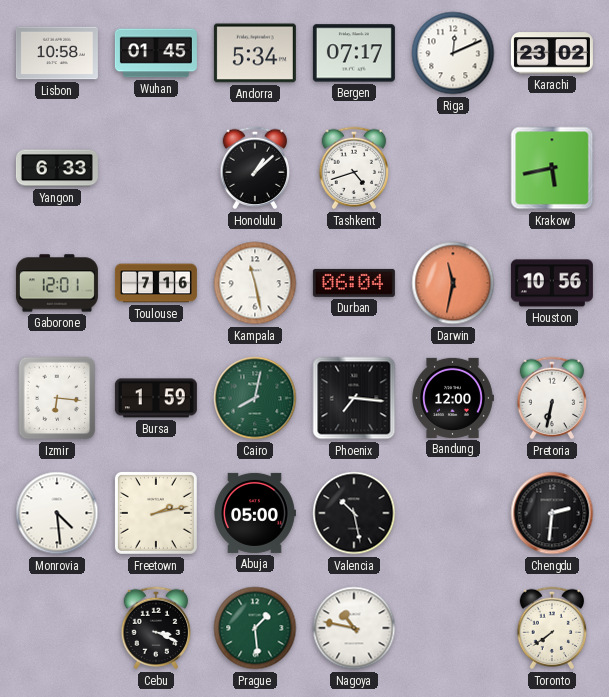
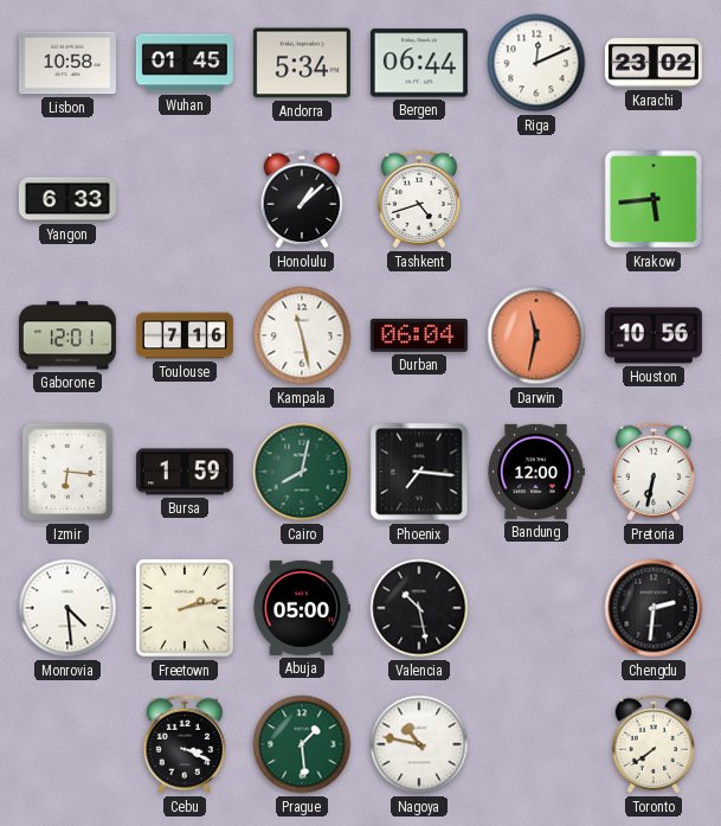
Bergen: 07:17 -> 06:44
Krakow: 5:43 -> 5:44
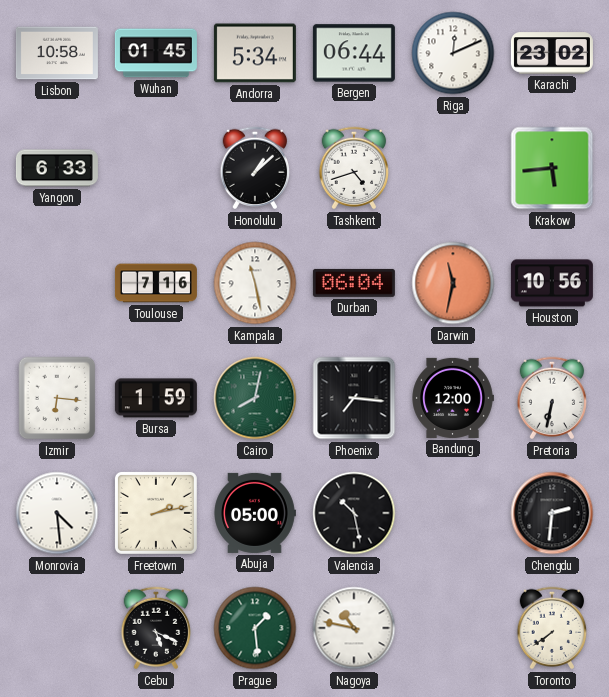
Gaborone: 12:01 -> none
Cebu: 3:19 -> 5:19
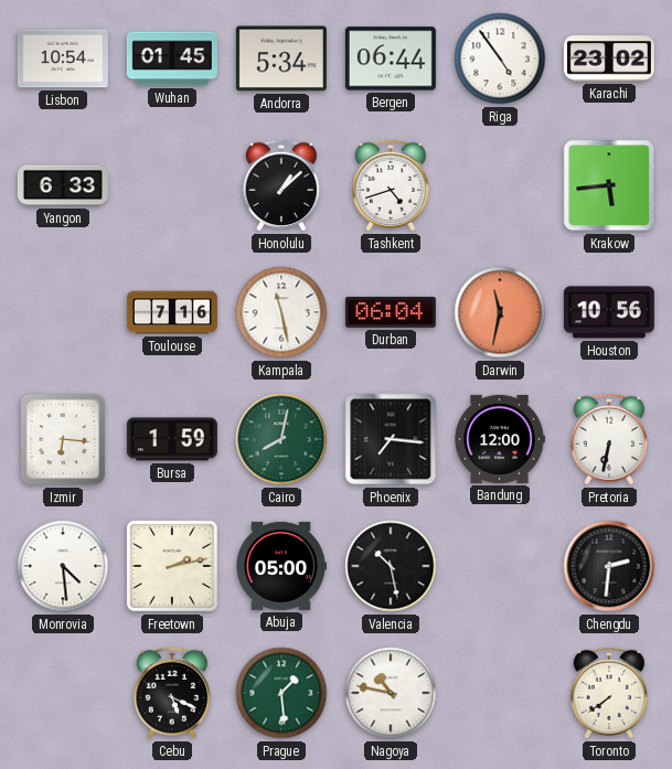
Lisbon: 10:58 -> 10:54
Riga: 12:11 -> 4:54
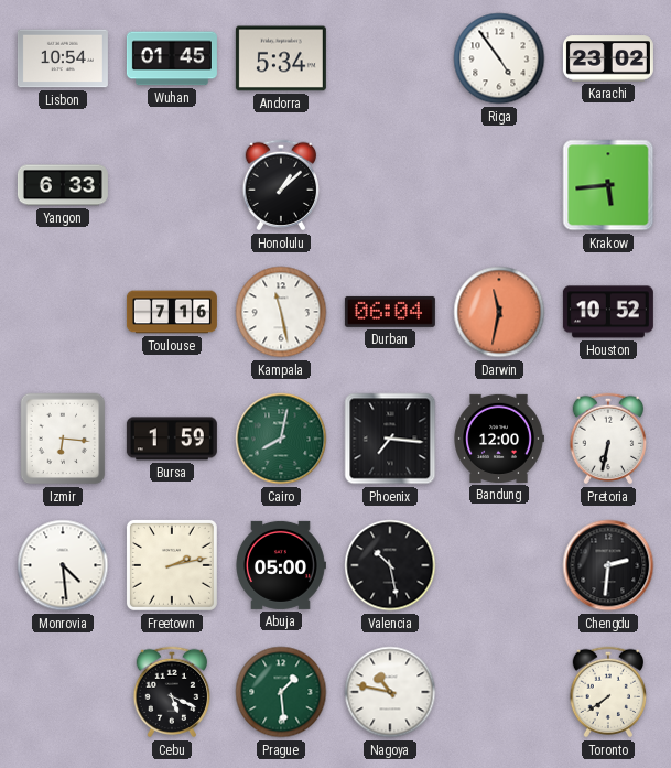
Bergen: 06:44 -> none
Tashkent: 4:42 -> none
Houston: 10:56 -> 10:52
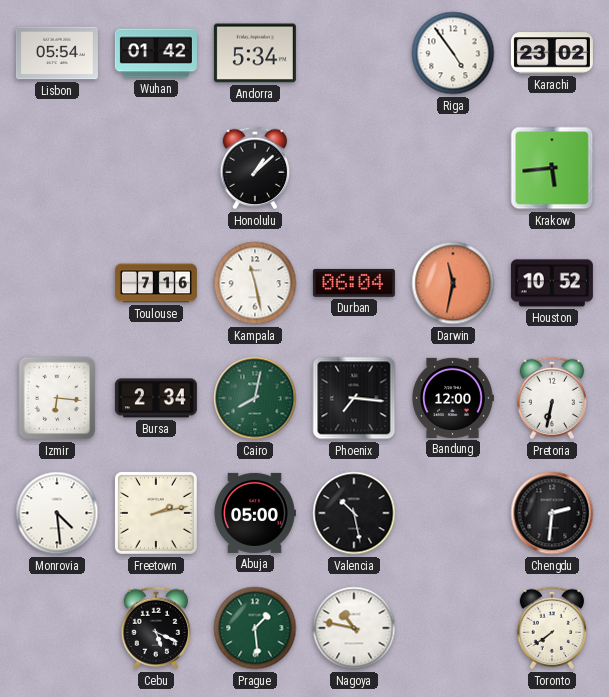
Lisbon: 10:54 -> 05:54
Wuhan: 01:45 -> 01:42
Yangon: 6:33 -> none
Bursa: 1:59 -> 2:34
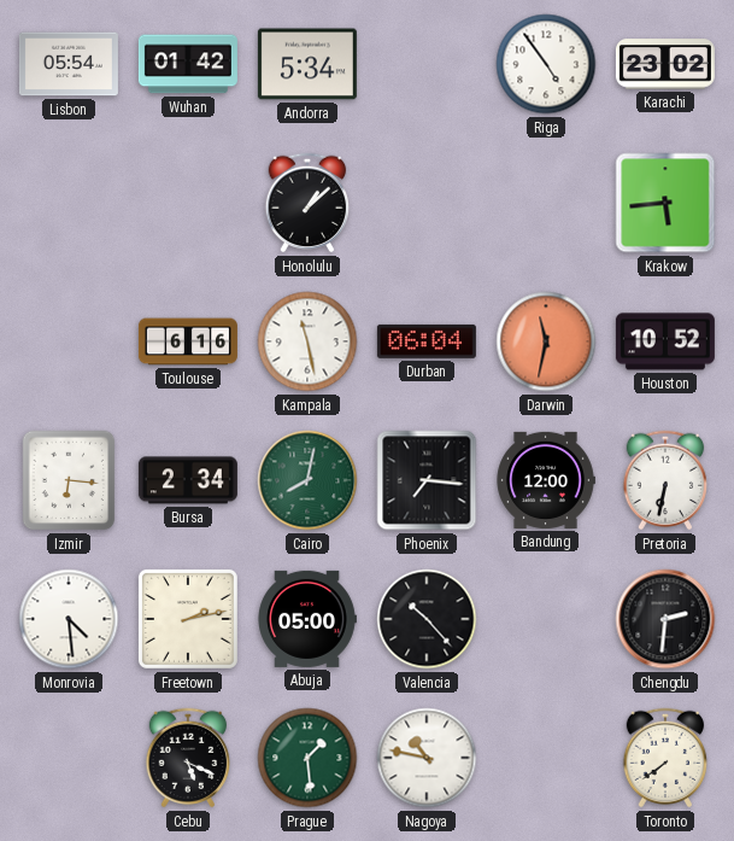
Toulouse: 7:16 -> 6:16
Valencia: 10:28 -> 10:23
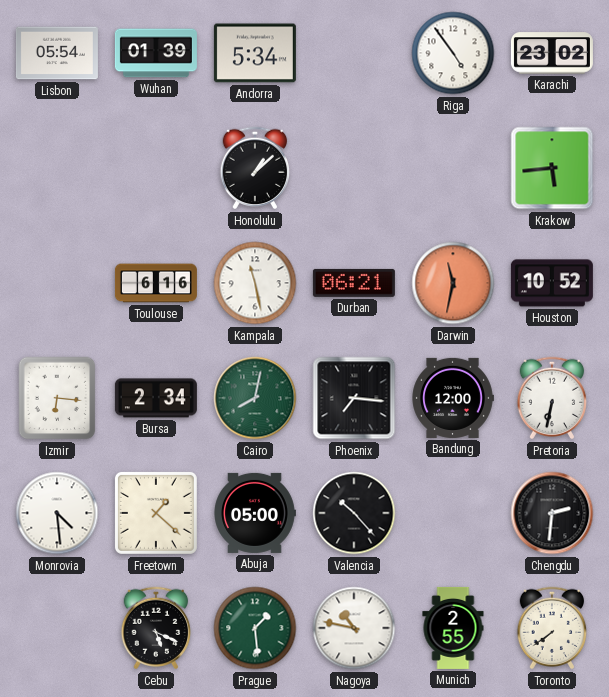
Wuhan: 01:42 -> 01:39
Durban: 06:04 -> 06:21
Freetown: 2:13 -> 1:22
Munich: none -> 2:55
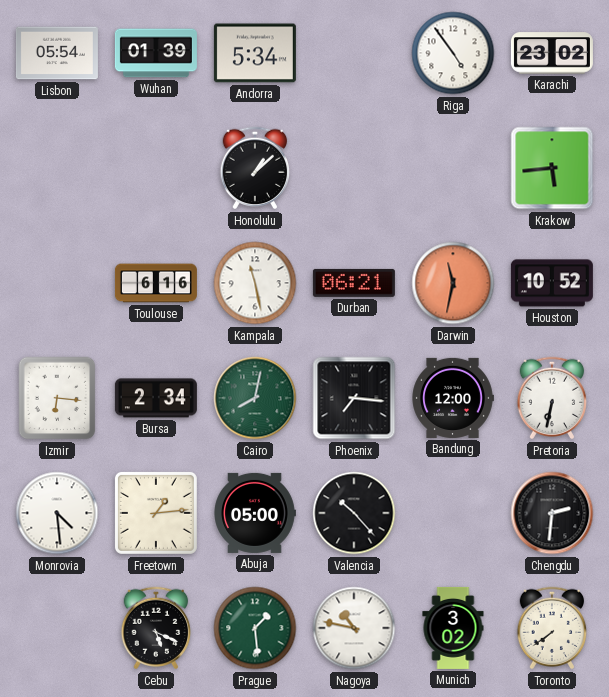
Freetown: 1:22 -> 1:14
Munich: 2:55 -> 3:02
